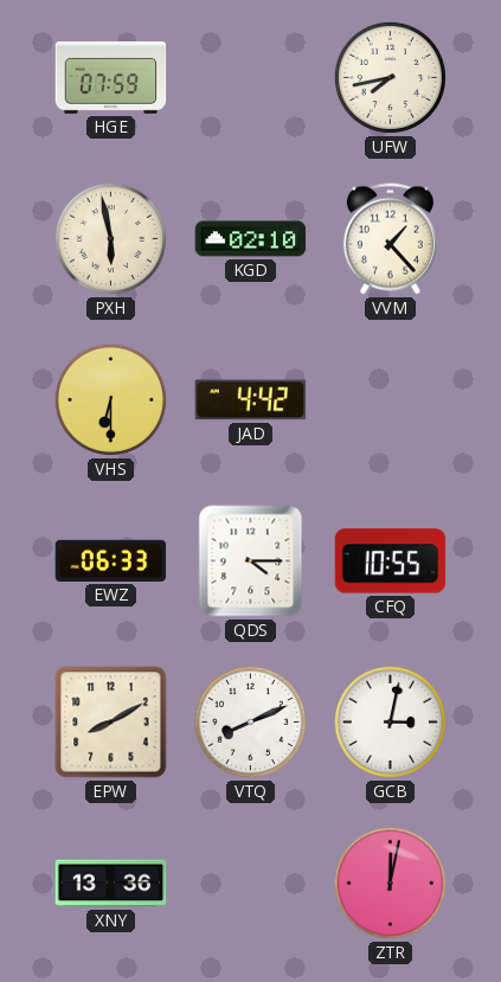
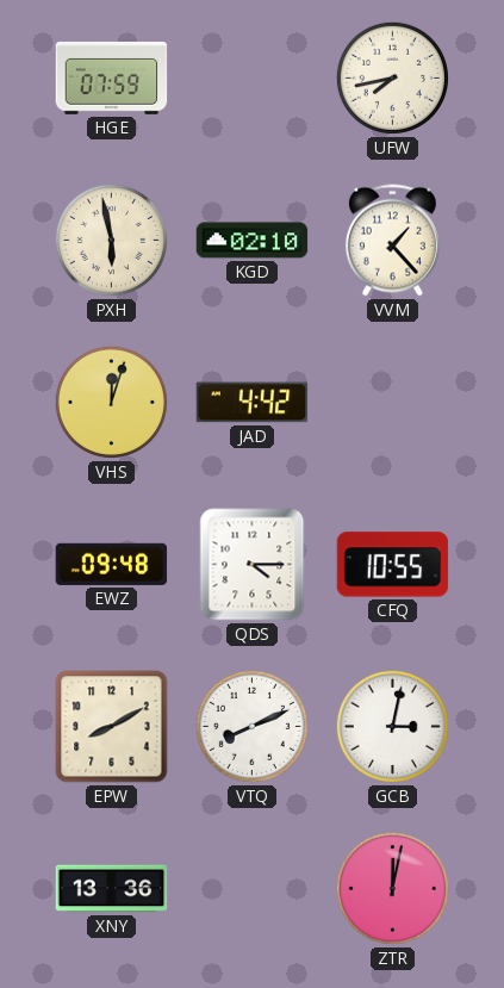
VHS: 6:30 -> 12:03
EWZ: 06:33 -> 09:48
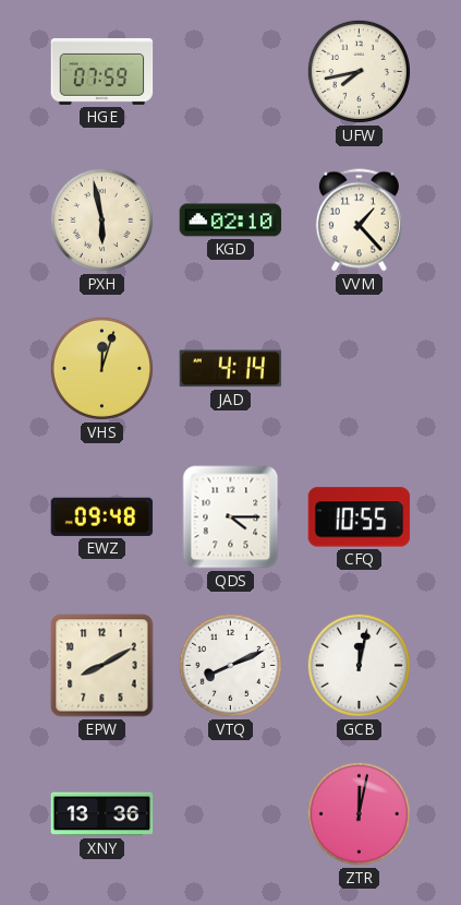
JAD: 4:42 -> 4:14
GCB: 3:02 -> 12:02
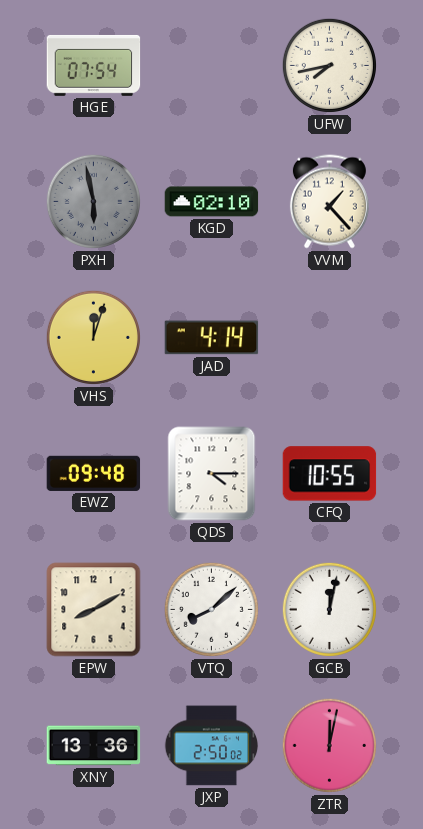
HGE: 07:59 -> 07:54
PXH dial: cream -> grey
VTQ: 8:11 -> 8:08
JXP: none -> 2:50
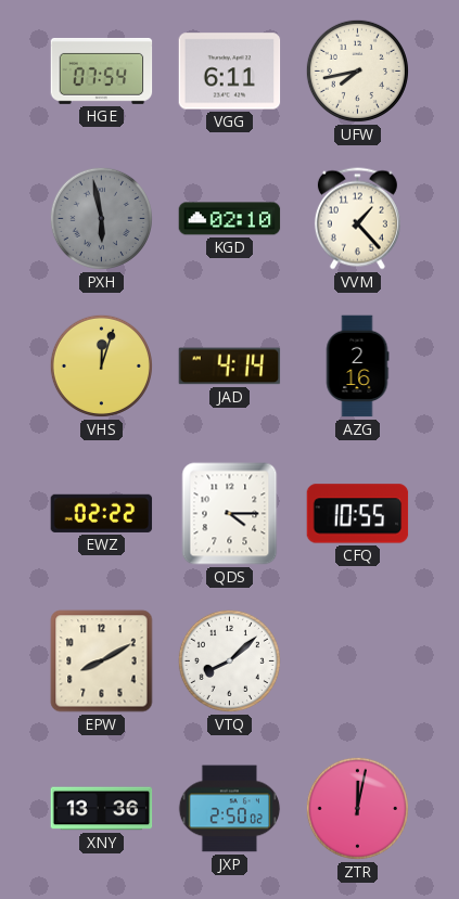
VGG: none -> 6:11
AZG: none -> 2:16
EWZ: 09:48 -> 02:22
GCB: 12:02 -> none
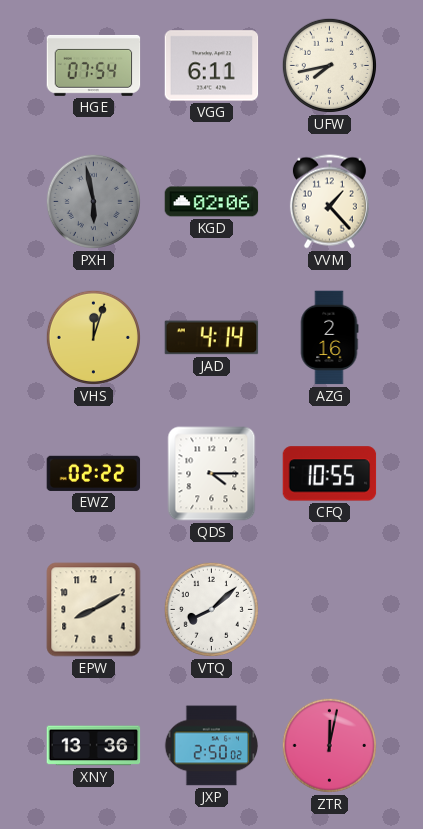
KGD: 02:10 -> 02:06
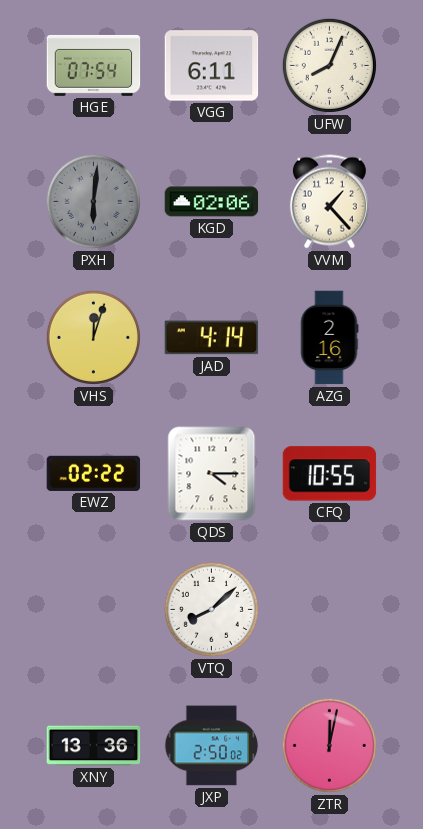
UFW: 7:43 -> 8:04
PXH: 5:58 -> 6:01
EPW: 8:10 -> none
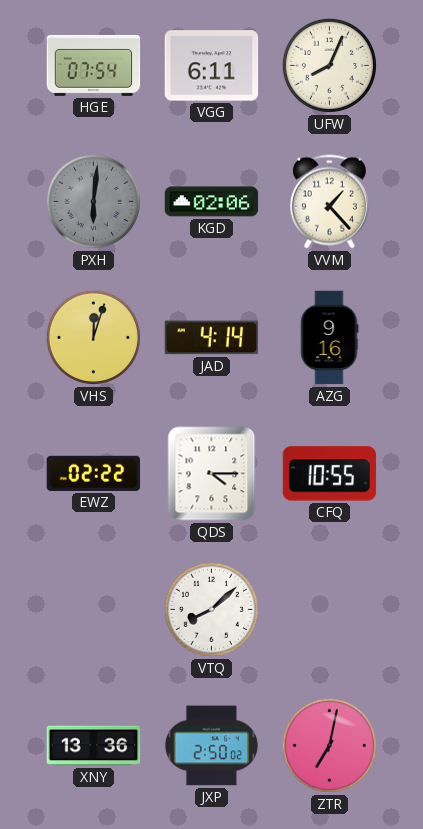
AZG: 2:16 -> 9:16
ZTR: 12:02 -> 7:02
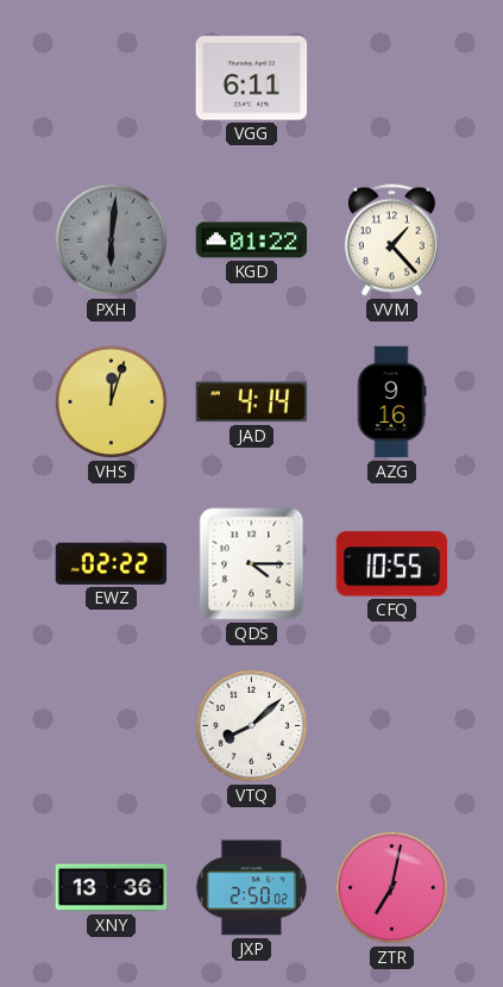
HGE: 07:54 -> none
UFW: 8:04 -> none
KGD: 02:06 -> 01:22
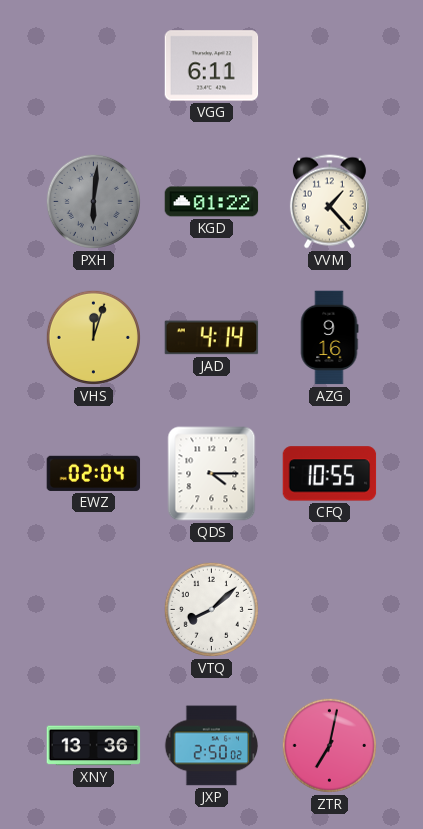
EWZ: 02:22 -> 02:04
